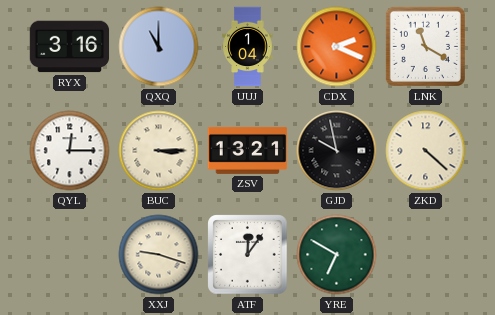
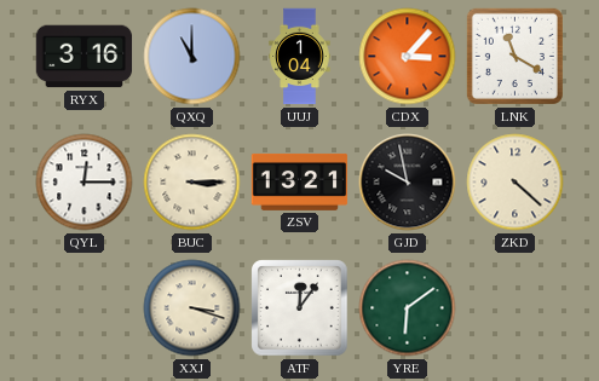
CDX: 2:19 -> 3:07
XXJ: 9:18 -> 3:18
YRE: 6:50 -> 6:09
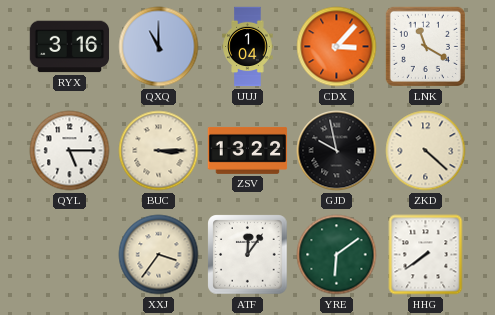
QYL: 12:15 -> 5:15
ZSV: 13:21 -> 13:22
XXJ: 3:18 -> 3:36
HHG: none -> 7:39
